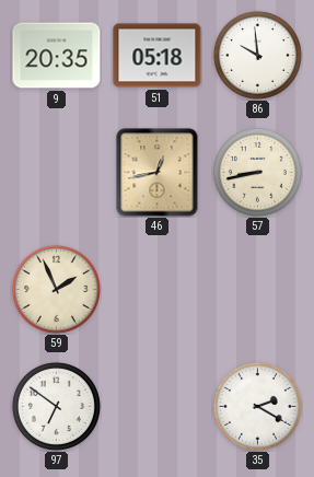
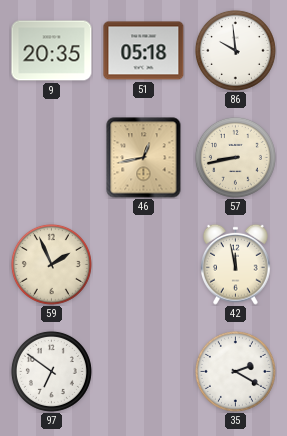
42: none -> 11:58
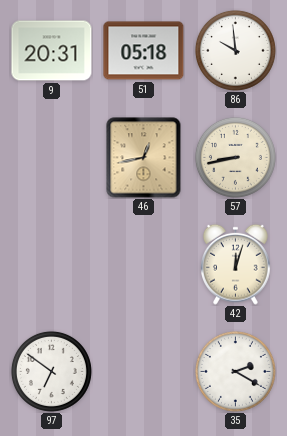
9: 20:35 -> 20:31
59: 1:56 -> none
42: 11:58 -> 12:03
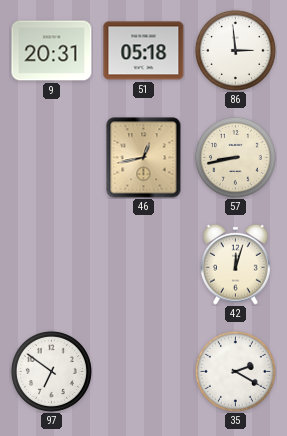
86: 9:59 -> 2:59
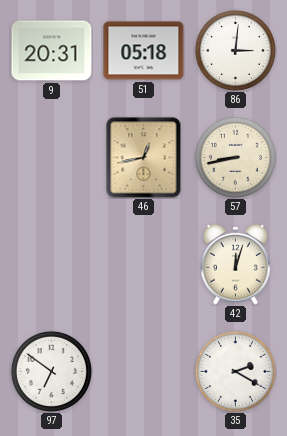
86: 2:59 -> 3:01
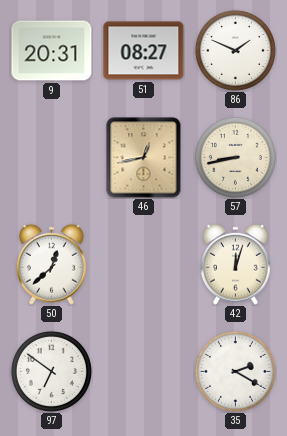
51: 05:18 -> 08:27
86: 3:01 -> 1:49
50: none -> 12:38
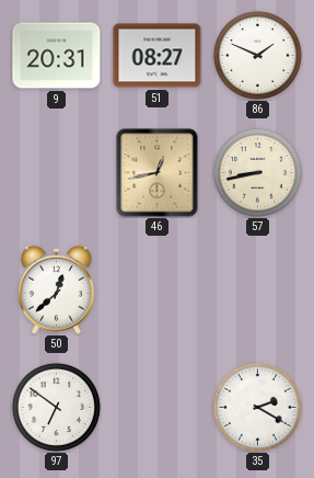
42: 12:03 -> none
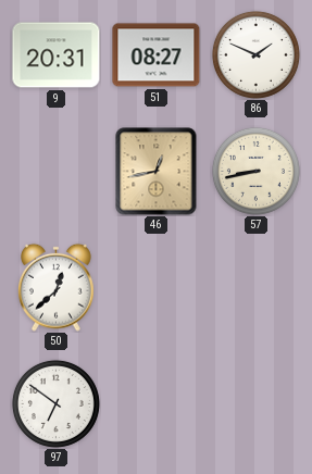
35: 2:20 -> none
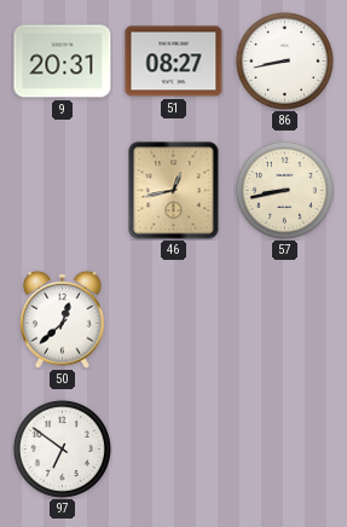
86: 1:49 -> 8:43
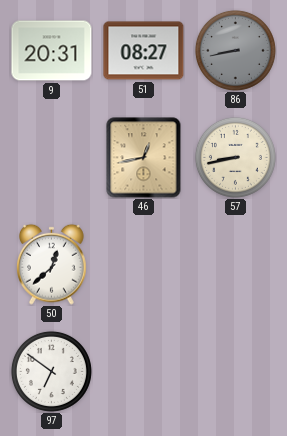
86 dial: white -> grey
